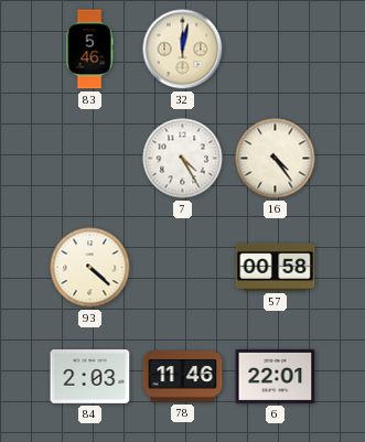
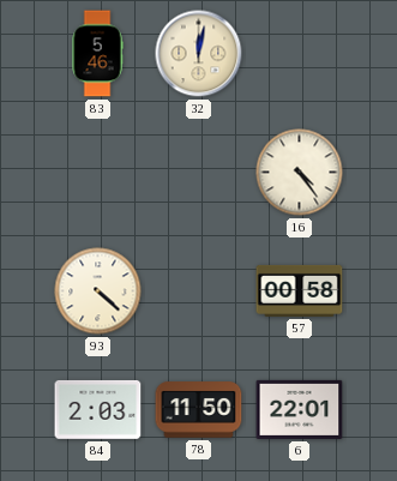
7: 4:25 -> none
78: 11:46 -> 11:50
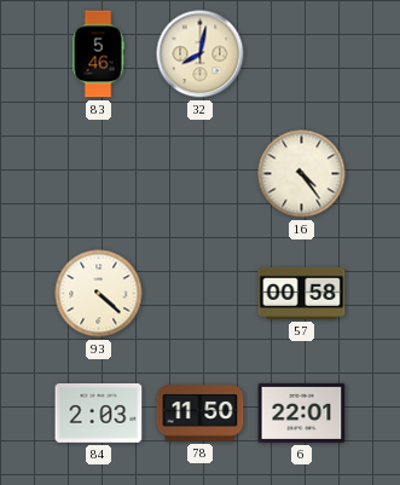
32: 12:02 -> 8:02
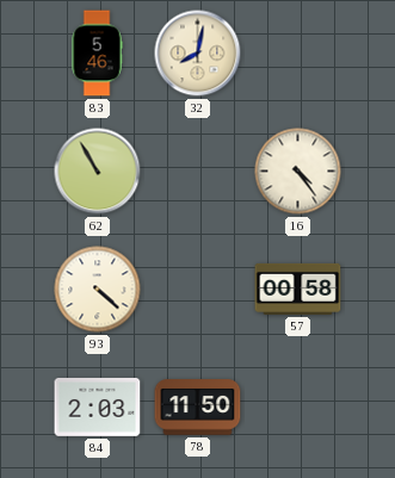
62: none -> 10:55
6: 22:01 -> none
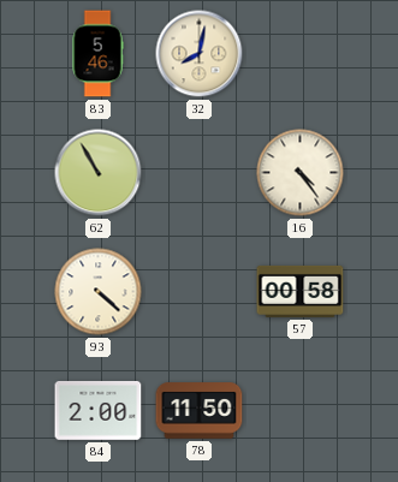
84: 2:03 -> 2:00
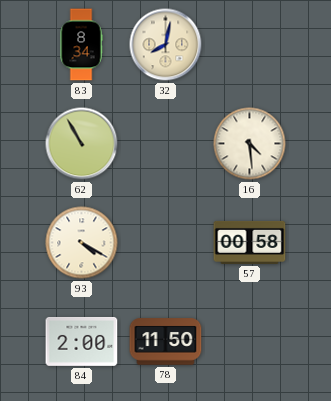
83: 5:46 -> 8:34
16: 4:24 -> 4:29
93: 4:22 -> 4:20
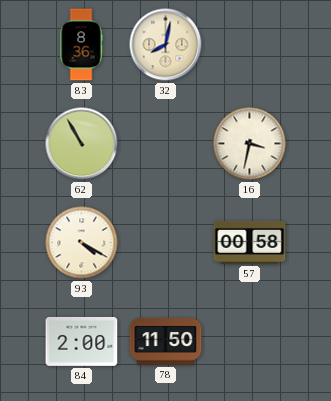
83: 8:34 -> 8:36
16: 4:29 -> 3:32
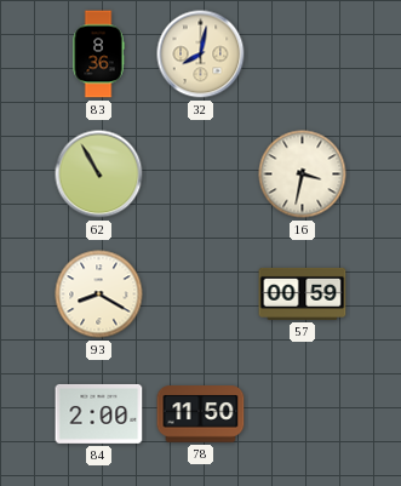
93: 4:20 -> 8:20
57: 00:58 -> 00:59
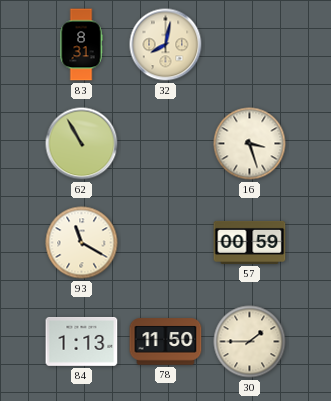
83: 8:36 -> 8:31
16: 3:32 -> 3:27
93: 8:20 -> 11:20
84: 2:00 -> 1:13
30: none -> 1:45
